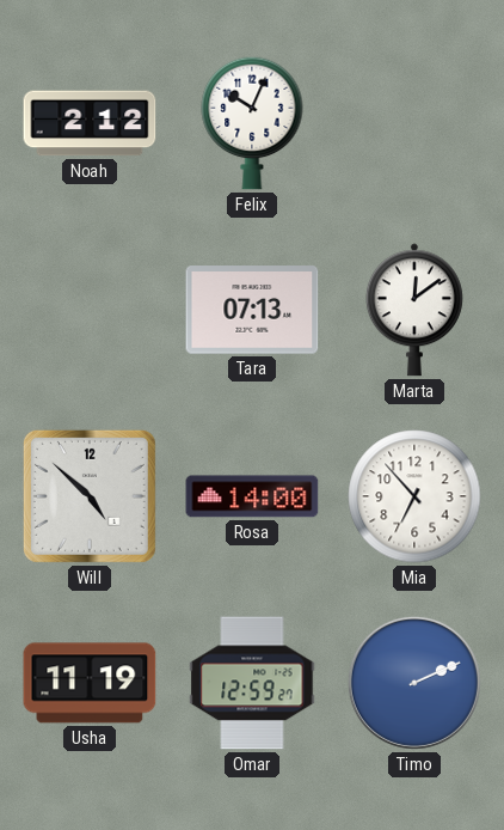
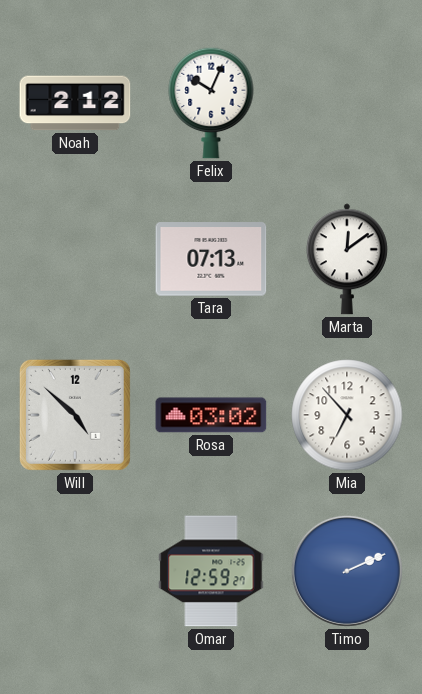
Rosa: 14:00 -> 03:02
Usha: 11:19 -> none
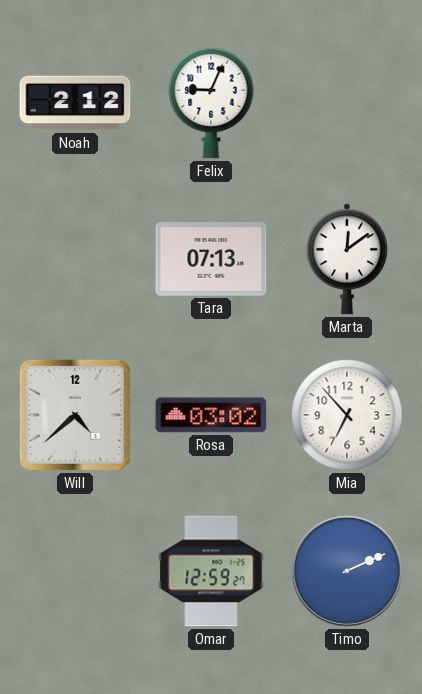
Felix: 10:04 -> 9:04
Will: 4:52 -> 4:38
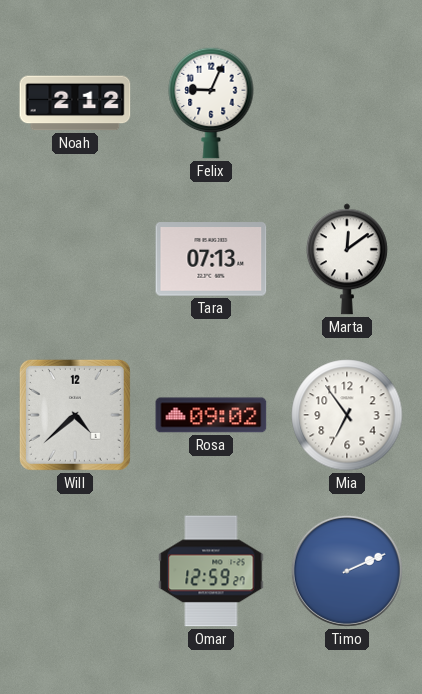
Rosa: 03:02 -> 09:02
Mia: 6:53 -> 6:54
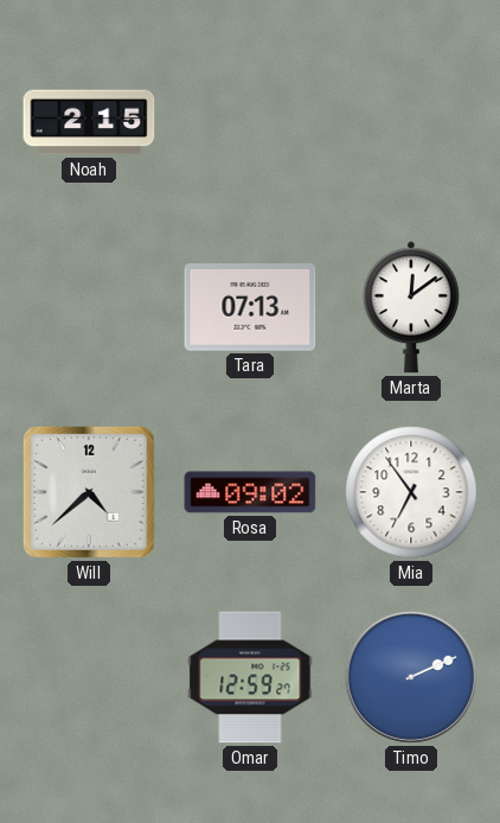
Noah: 2:12 -> 2:15
Felix: 9:04 -> none
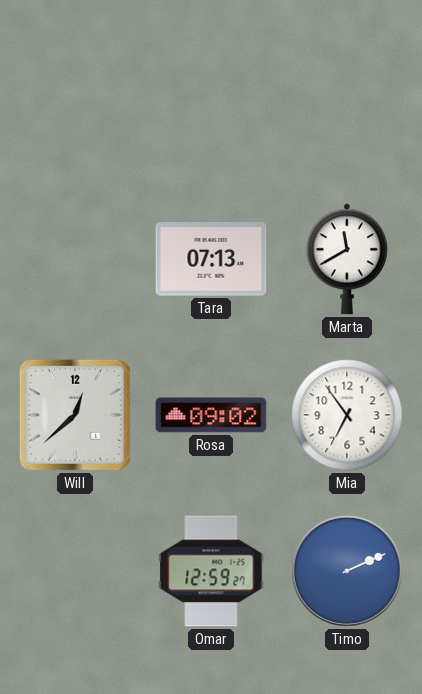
Noah: 2:15 -> none
Marta: 12:09 -> 11:40
Will: 4:38 -> 12:38
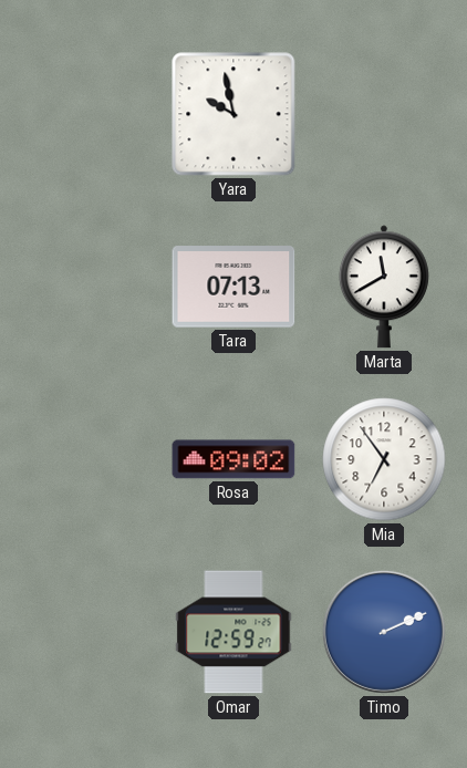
Yara: none -> 9:58
Will: 12:38 -> none
